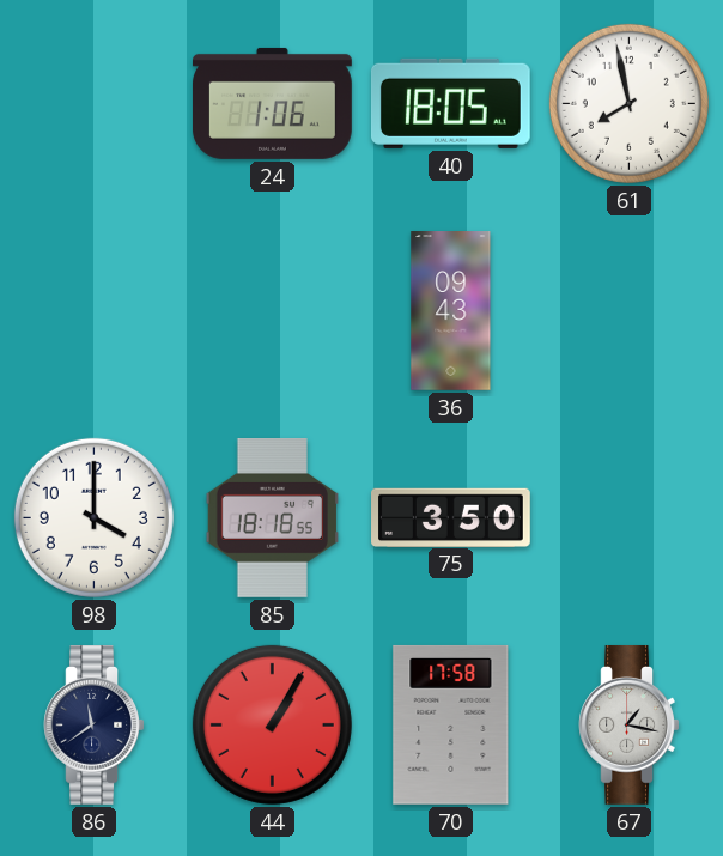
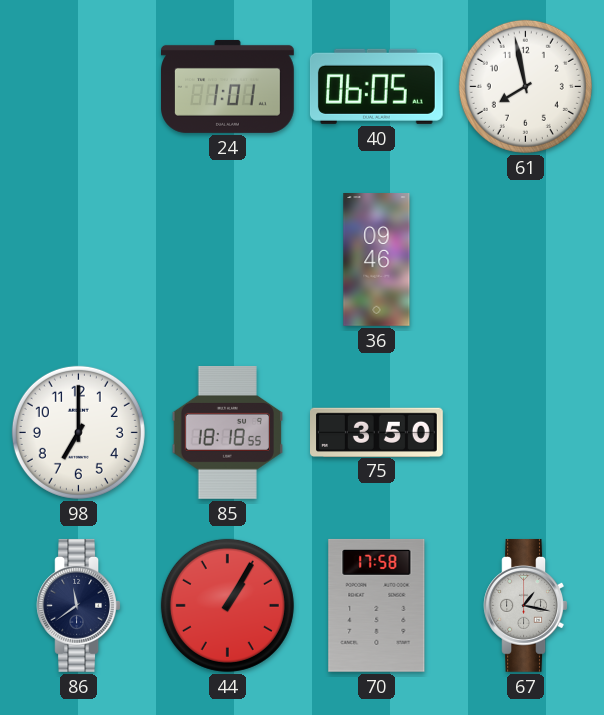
24: 1:06 -> 1:01
40: 18:05 -> 06:05
36: 09:43 -> 09:46
98: 4:00 -> 7:00
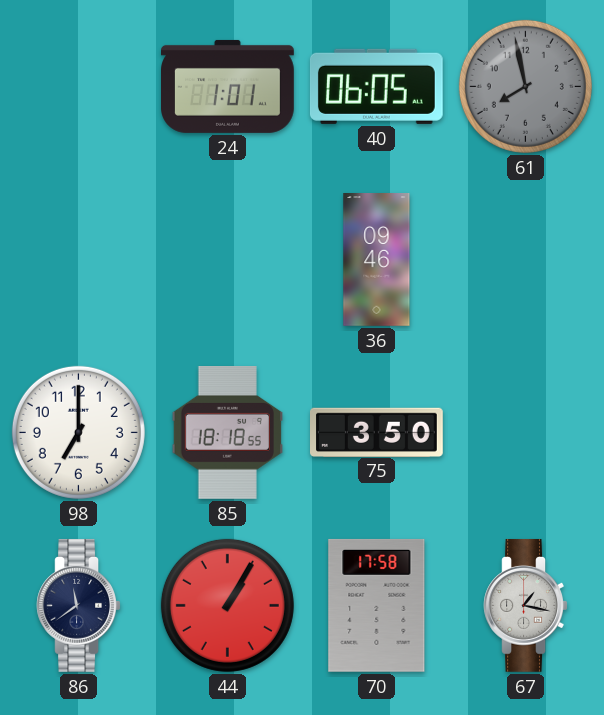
61 dial: white -> grey
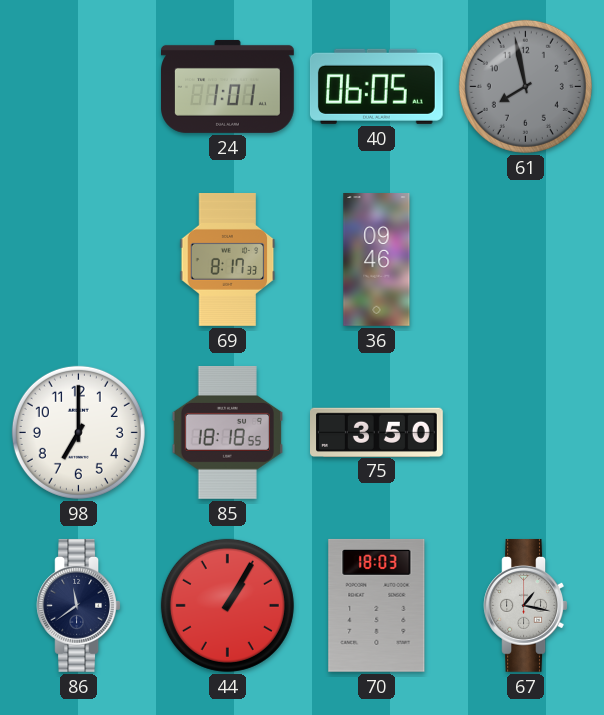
69: none -> 8:17
70: 17:58 -> 18:03
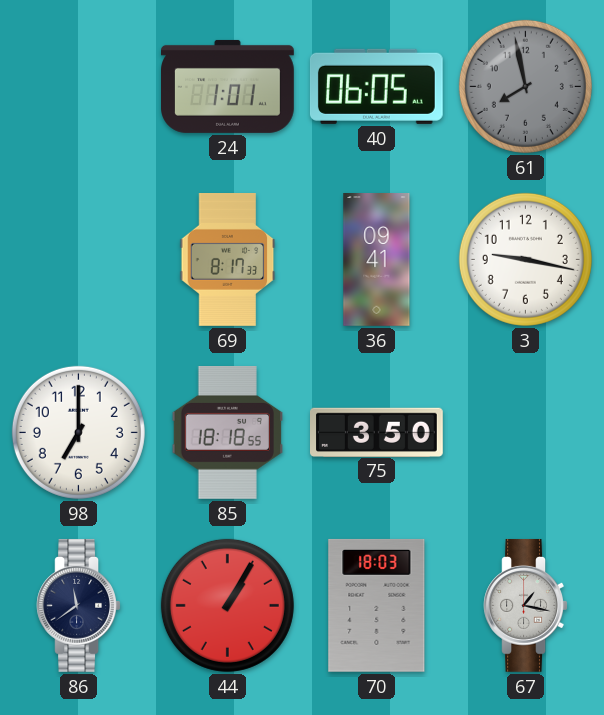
36: 09:46 -> 09:41
3: none -> 9:17
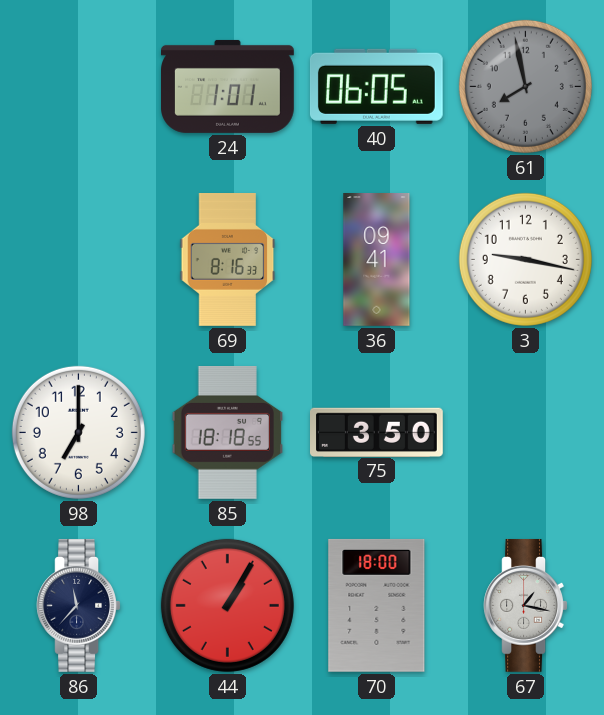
69: 8:17 -> 8:16
86: 11:39 -> 11:37
70: 18:03 -> 18:00
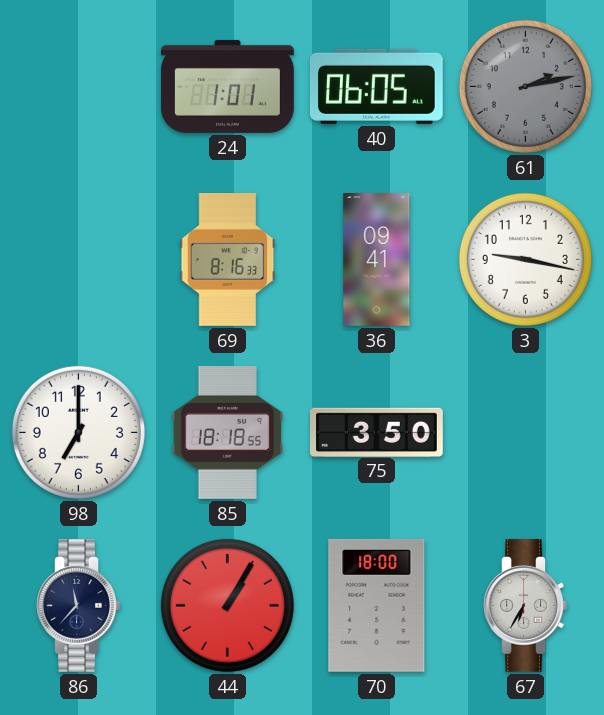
61: 7:58 -> 2:13
67: 1:17 -> 6:35
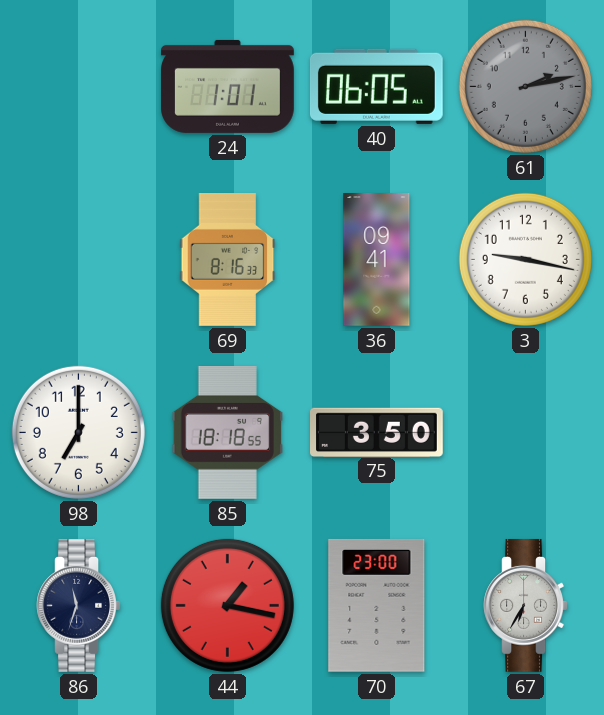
86: 11:37 -> 11:33
44: 1:05 -> 1:17
70: 18:00 -> 23:00
